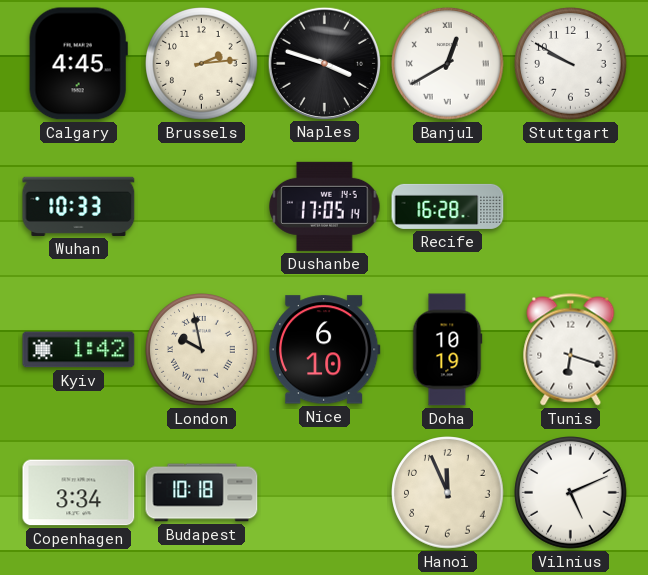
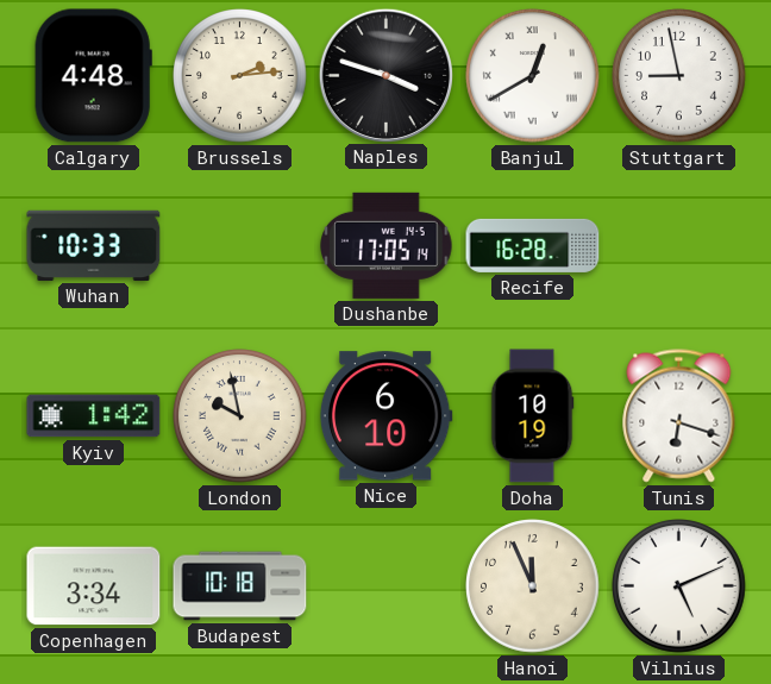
Calgary: 4:45 -> 4:48
Stuttgart: 9:50 -> 8:58
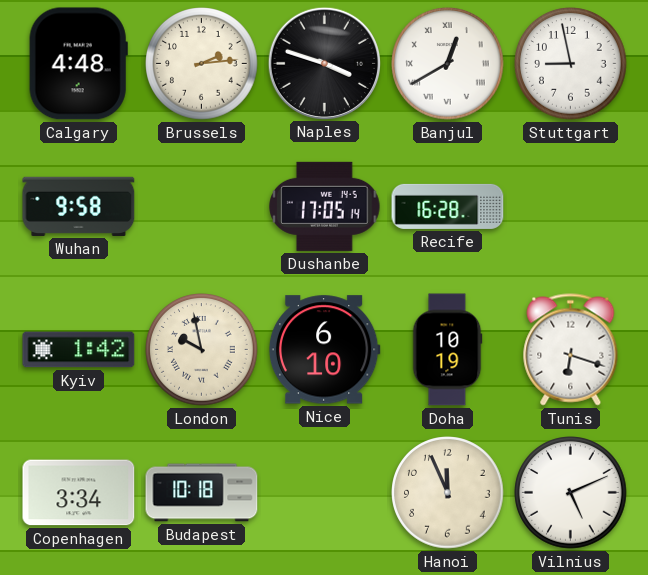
Wuhan: 10:33 -> 9:58
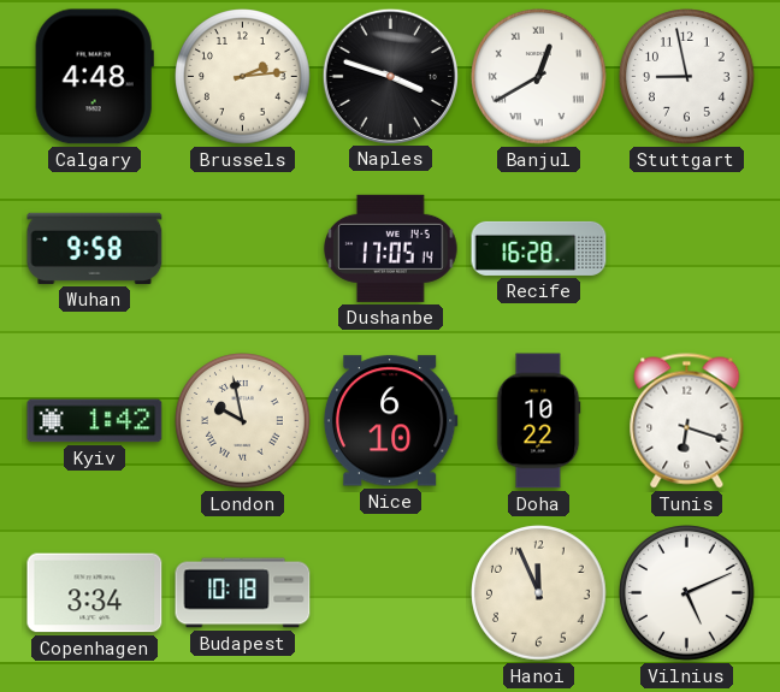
Doha: 10:19 -> 10:22
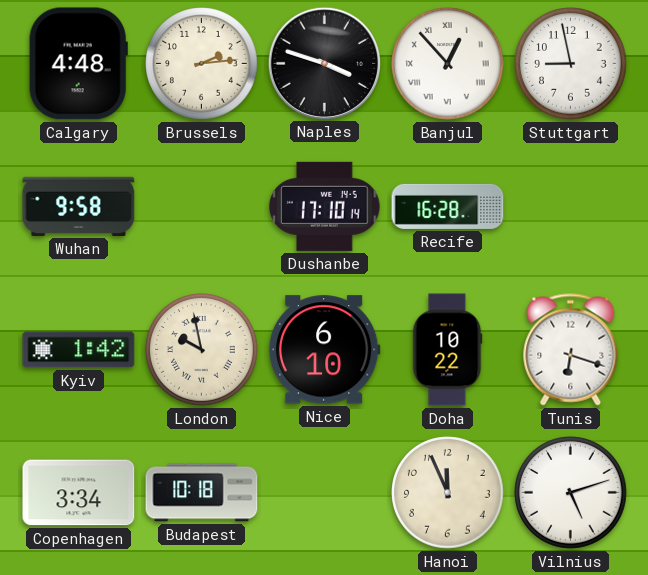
Banjul: 12:40 -> 12:53
Dushanbe: 17:05 -> 17:10
Vilnius: 5:11 -> 5:12
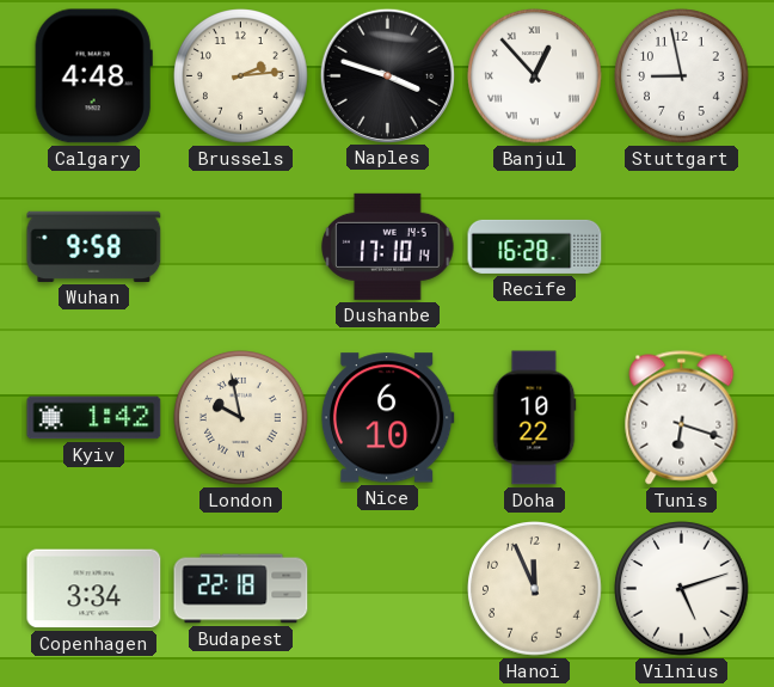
Budapest: 10:18 -> 22:18
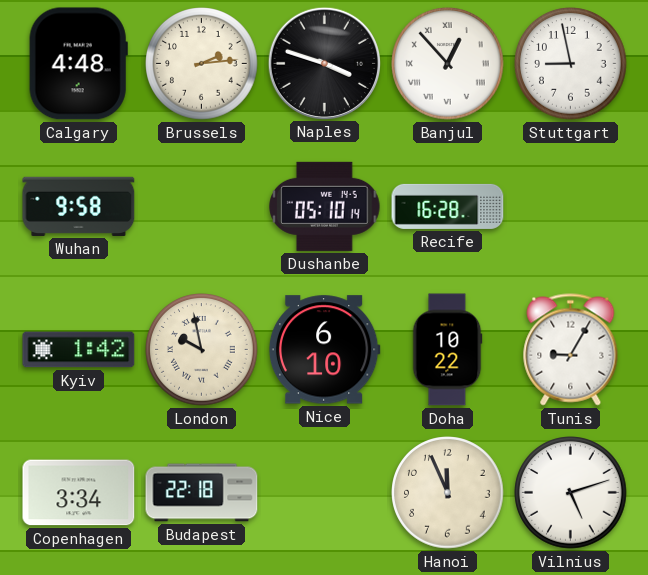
Dushanbe: 17:10 -> 05:10
Tunis: 6:18 -> 9:05
